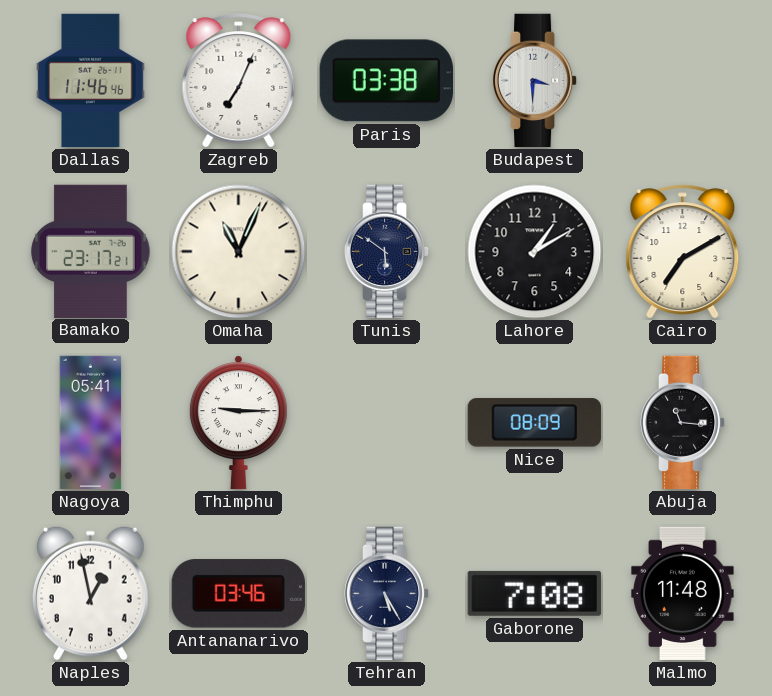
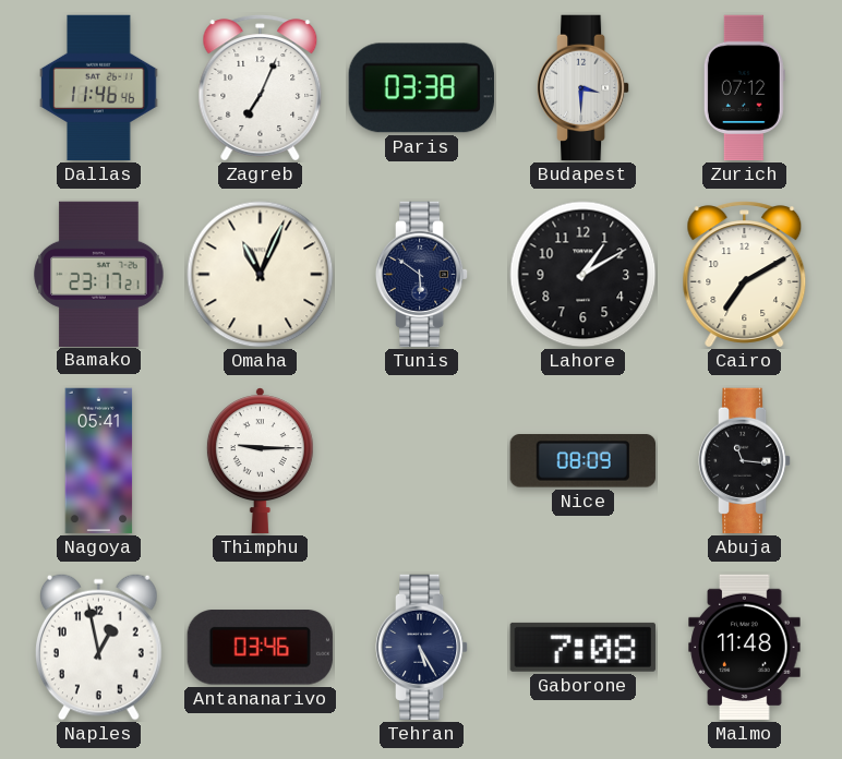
Zurich: none -> 07:12
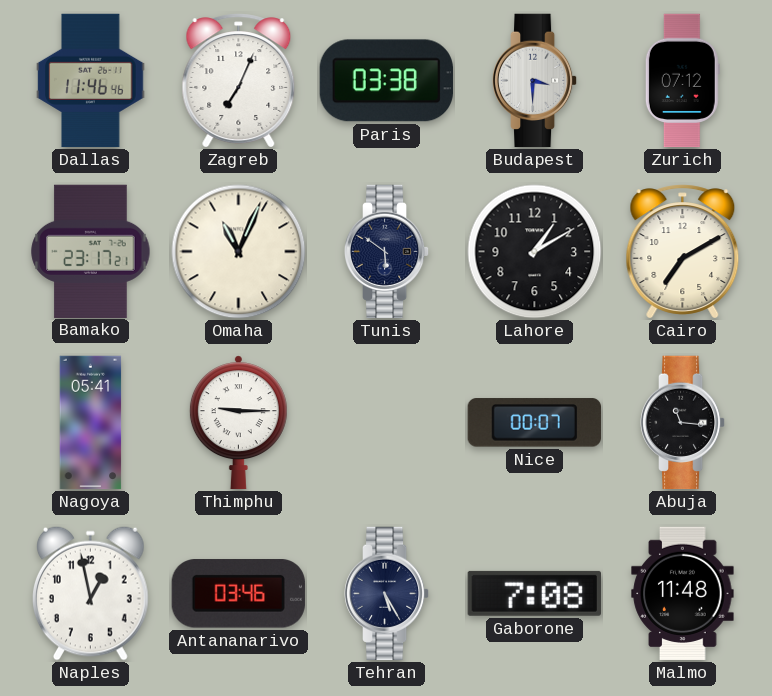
Nice: 08:09 -> 00:07
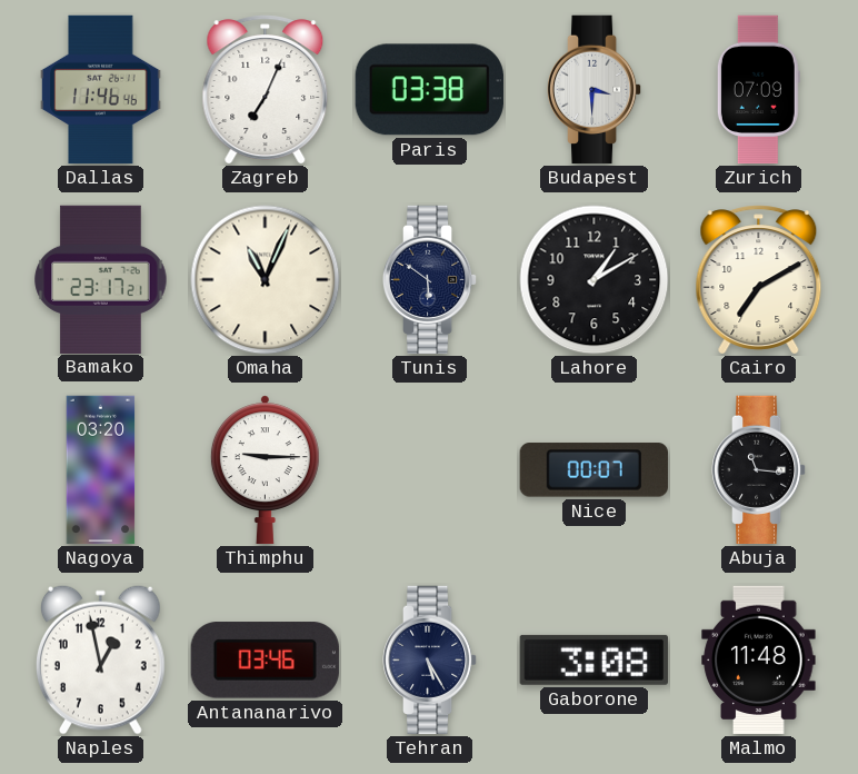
Zurich: 07:12 -> 07:09
Nagoya: 05:41 -> 03:20
Gaborone: 7:08 -> 3:08
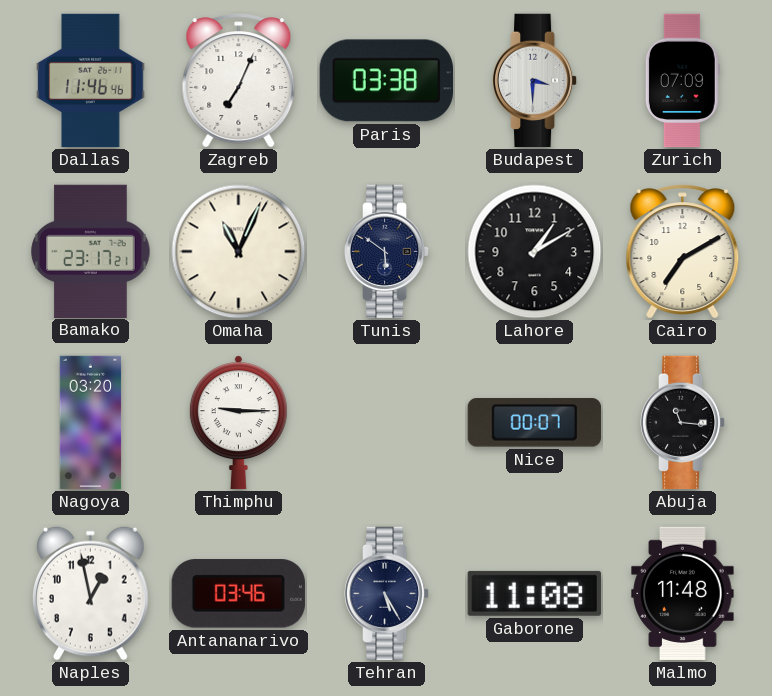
Gaborone: 3:08 -> 11:08
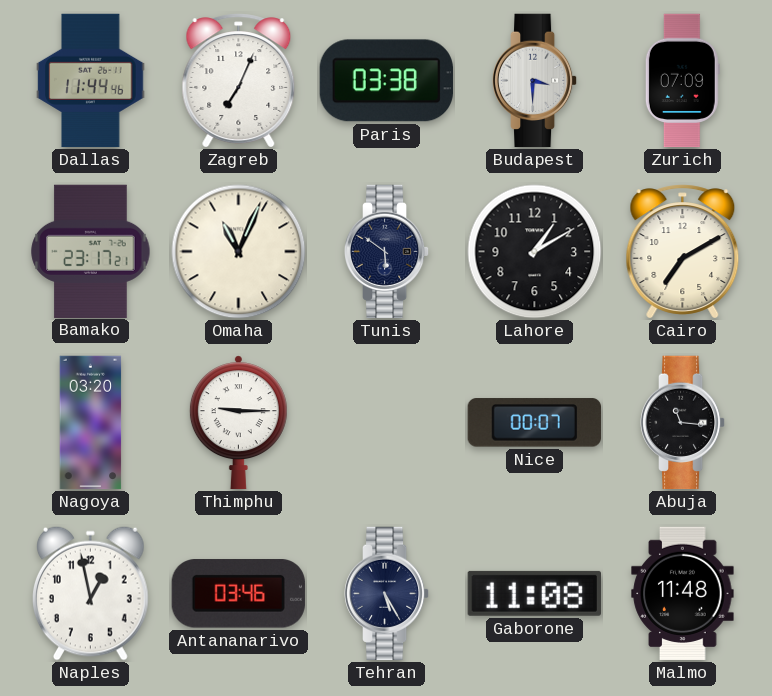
Dallas: 11:46 -> 11:44
